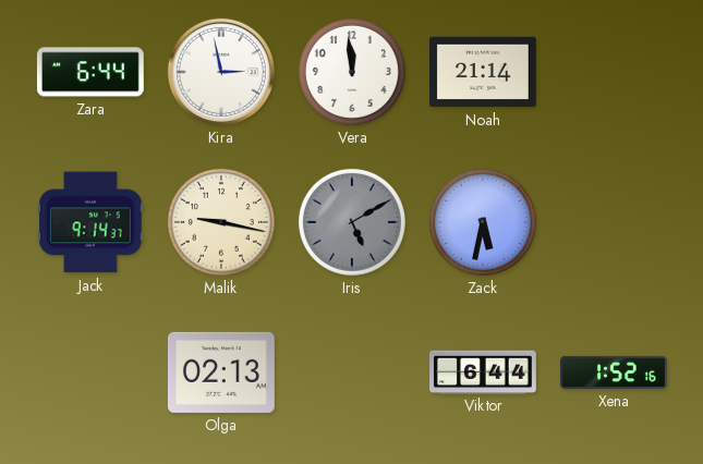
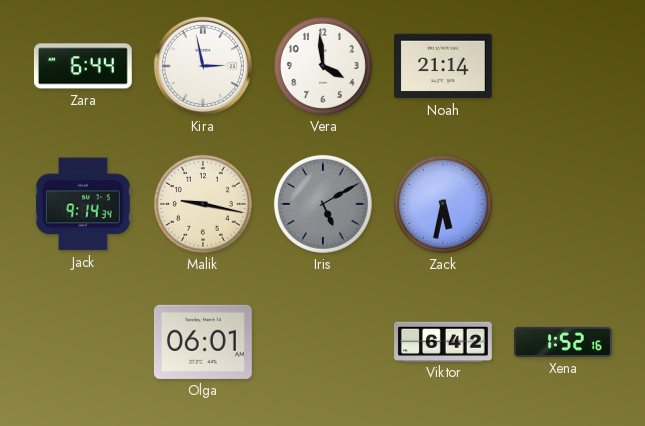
Vera: 11:59 -> 3:59
Jack: 9:14:37 -> 9:14:34
Olga: 02:13 -> 06:01
Viktor: 6:44 -> 6:42
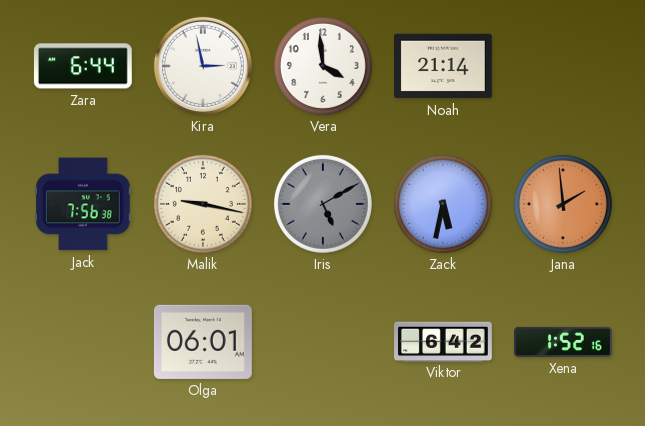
Jack: 9:14 -> 7:56
Jana: none -> 1:59
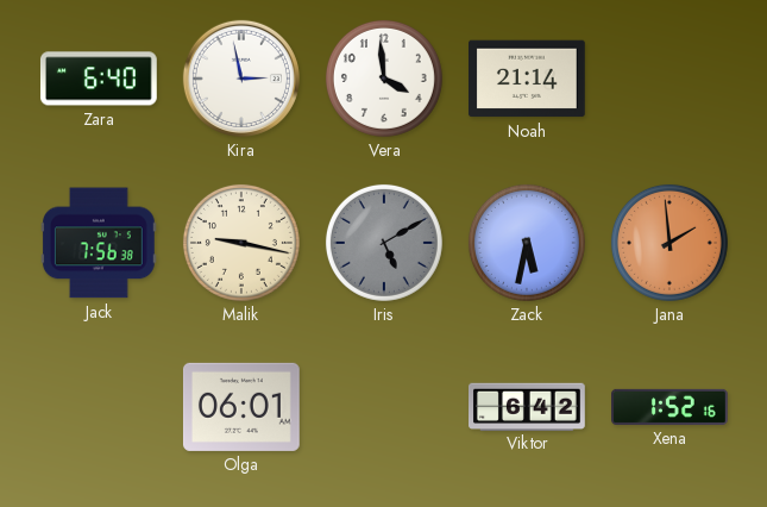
Zara: 6:44 -> 6:40
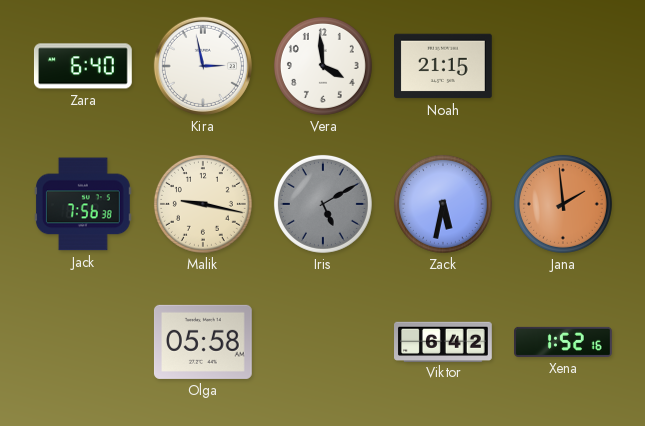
Noah: 21:14 -> 21:15
Olga: 06:01 -> 05:58
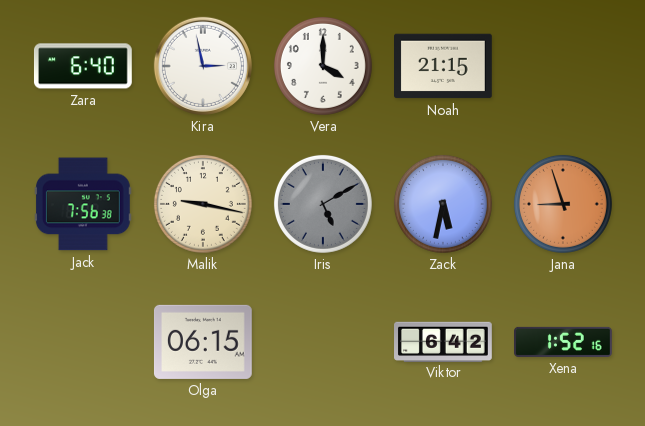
Vera: 3:59 -> 4:00
Jana: 1:59 -> 8:57
Olga: 05:58 -> 06:15
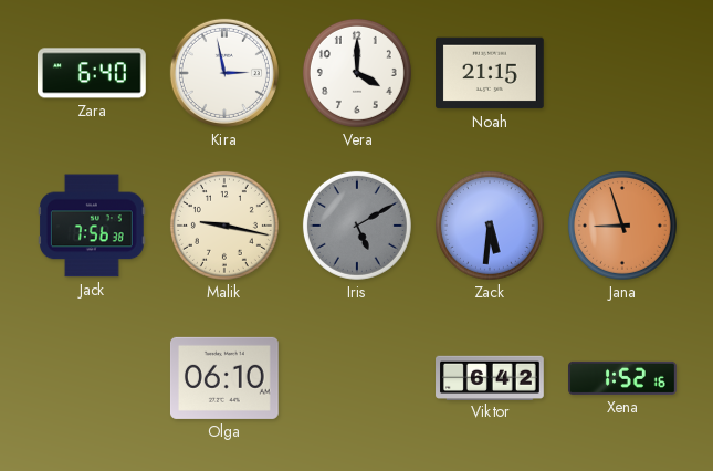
Zack: 5:32 -> 5:31
Olga: 06:15 -> 06:10
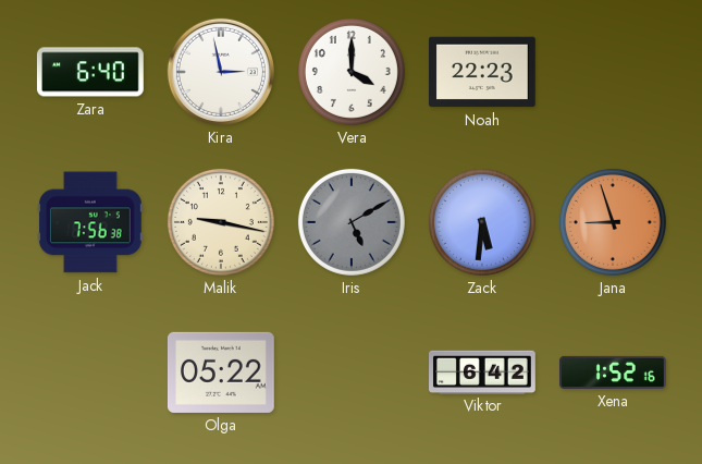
Noah: 21:15 -> 22:23
Olga: 06:10 -> 05:22
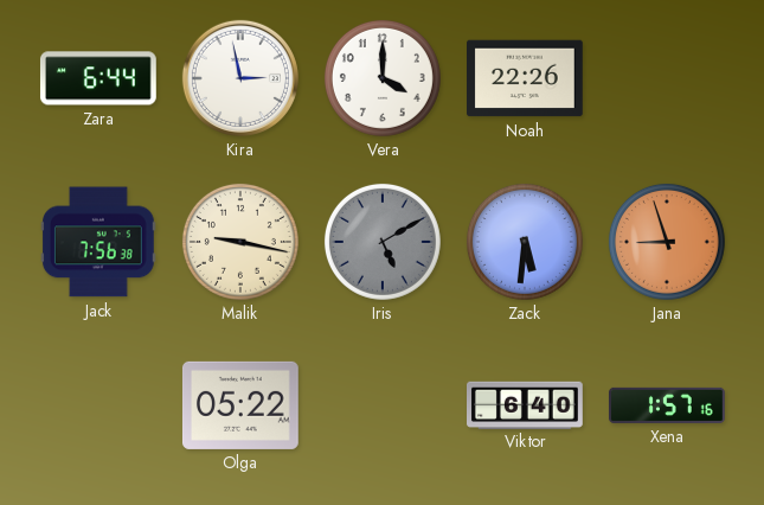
Zara: 6:40 -> 6:44
Noah: 22:23 -> 22:26
Viktor: 6:42 -> 6:40
Xena: 1:52 -> 1:57
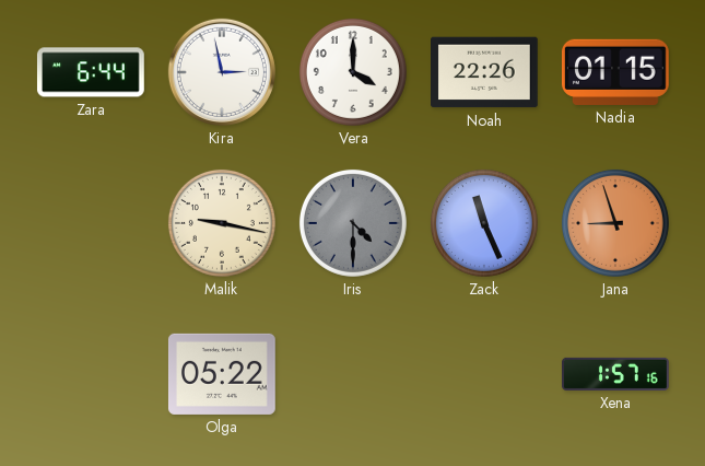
Nadia: none -> 01:15
Jack: 7:56 -> none
Iris: 5:10 -> 4:30
Zack: 5:31 -> 11:26
Viktor: 6:40 -> none
